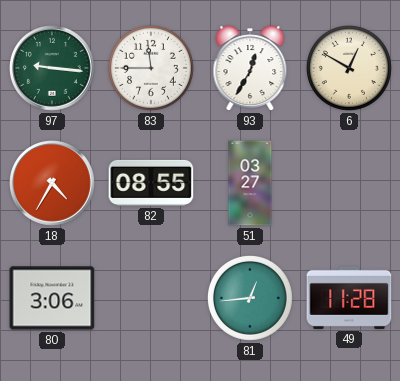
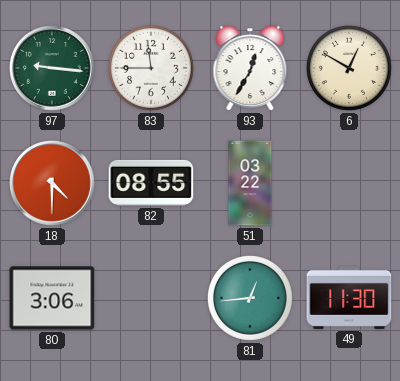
18: 4:35 -> 4:30
51: 03:27 -> 03:22
49: 11:28 -> 11:30
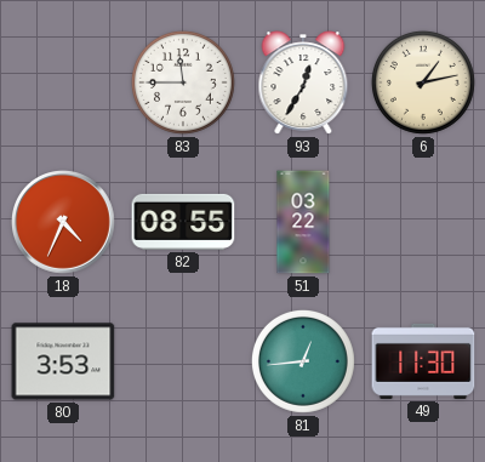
97: 9:16 -> none
6: 12:50 -> 1:13
18: 4:30 -> 4:34
80: 3:06 -> 3:53
